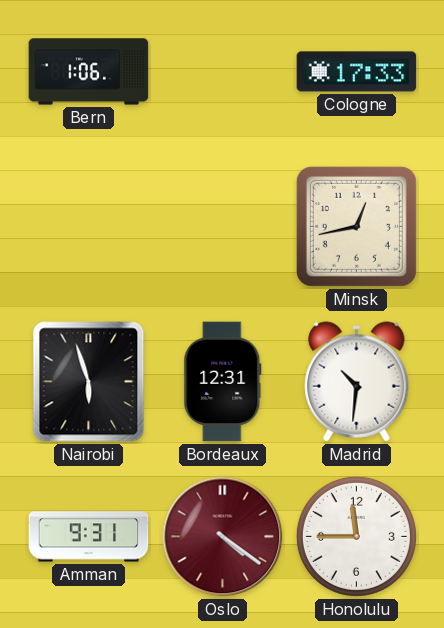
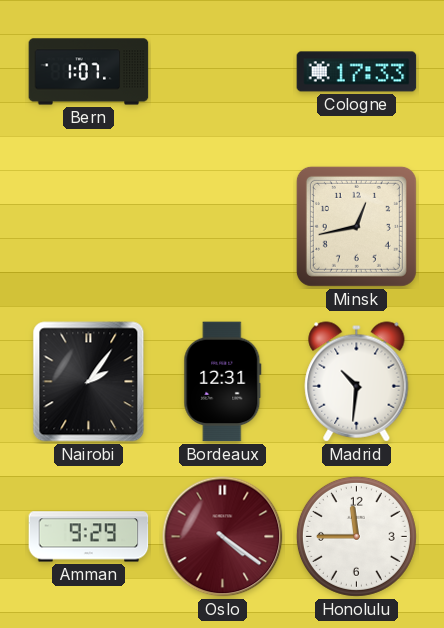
Bern: 1:06 -> 1:07
Nairobi: 5:57 -> 2:06
Amman: 9:31 -> 9:29
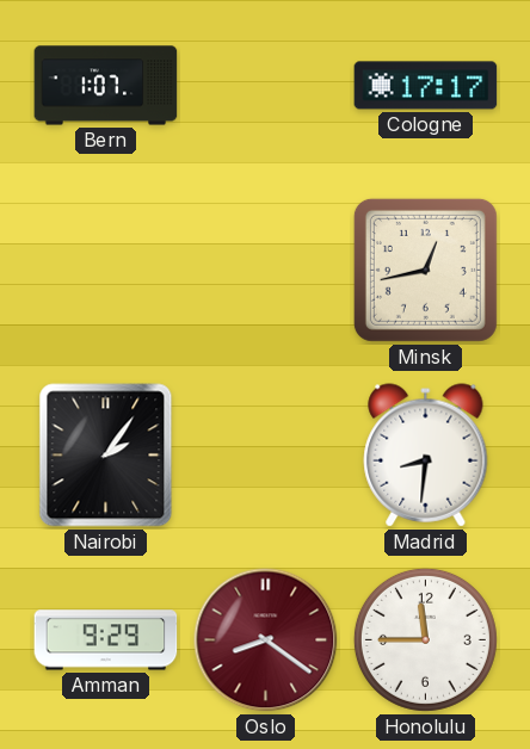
Cologne: 17:33 -> 17:17
Bordeaux: 12:31 -> none
Madrid: 10:31 -> 8:31
Oslo: 4:21 -> 8:21
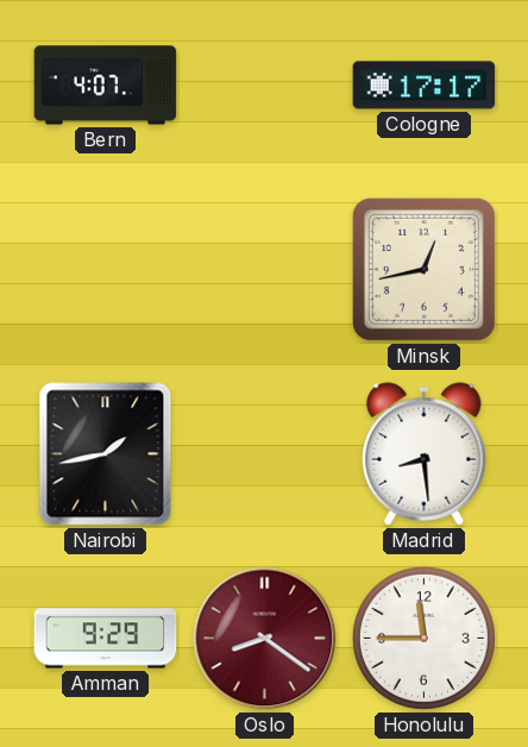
Bern: 1:07 -> 4:07
Nairobi: 2:06 -> 1:43
Madrid: 8:31 -> 8:29
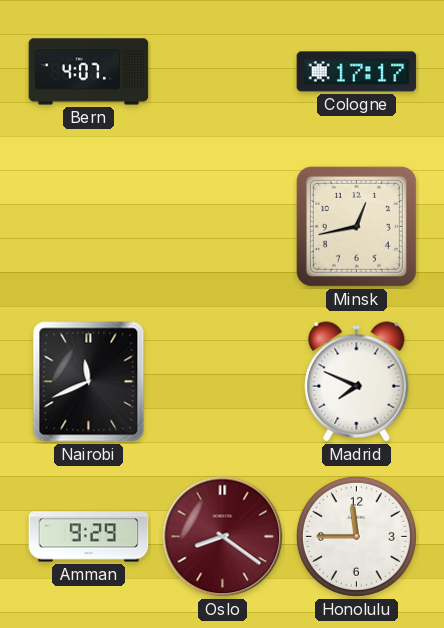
Nairobi: 1:43 -> 11:41
Madrid: 8:29 -> 7:49
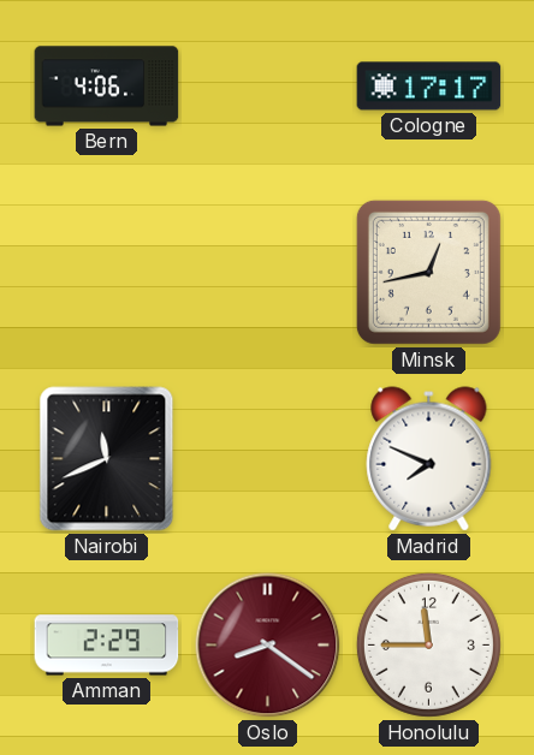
Bern: 4:07 -> 4:06
Amman: 9:29 -> 2:29
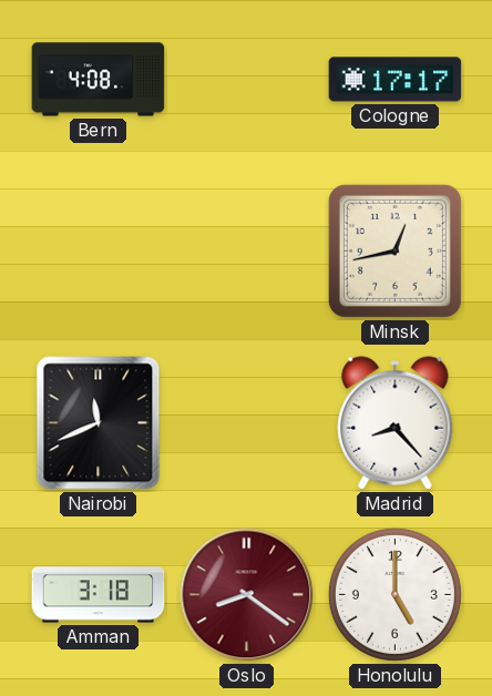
Bern: 4:06 -> 4:08
Madrid: 7:49 -> 8:23
Amman: 2:29 -> 3:18
Honolulu: 11:45 -> 5:00
